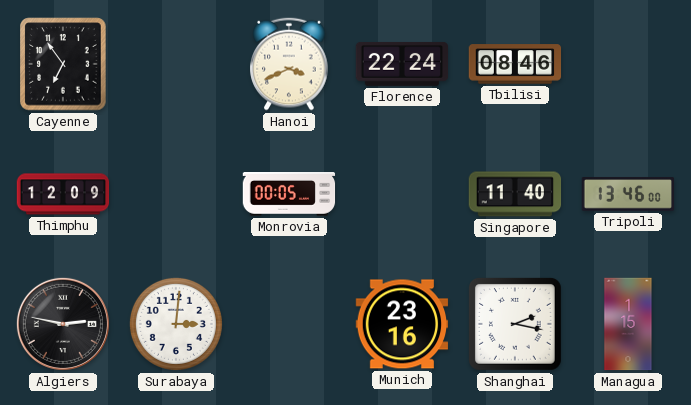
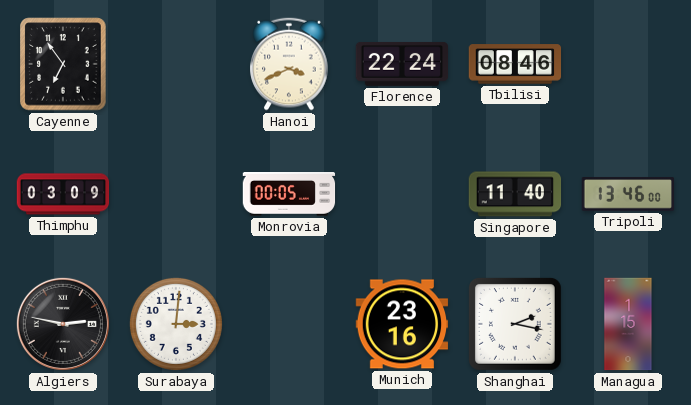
Thimphu: 12:09 -> 03:09
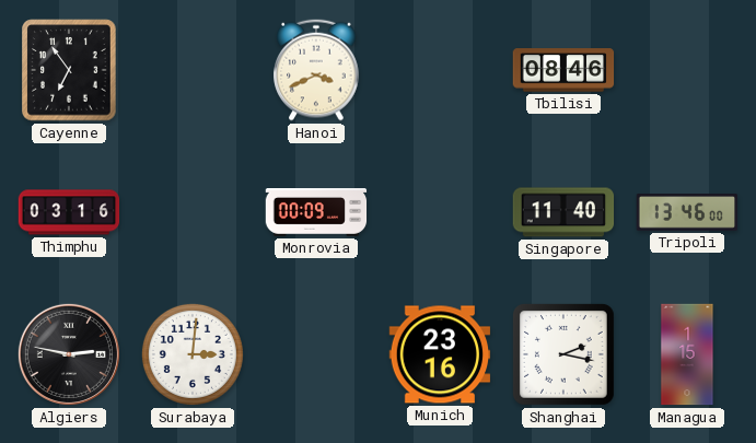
Florence: 22:24 -> none
Thimphu: 03:09 -> 03:16
Monrovia: 00:05 -> 00:09
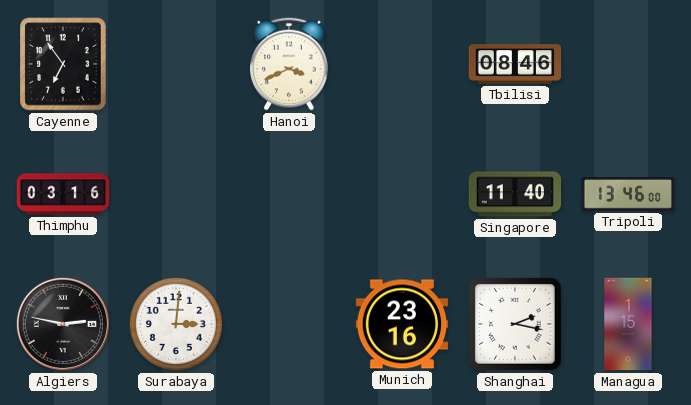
Monrovia: 00:09 -> none
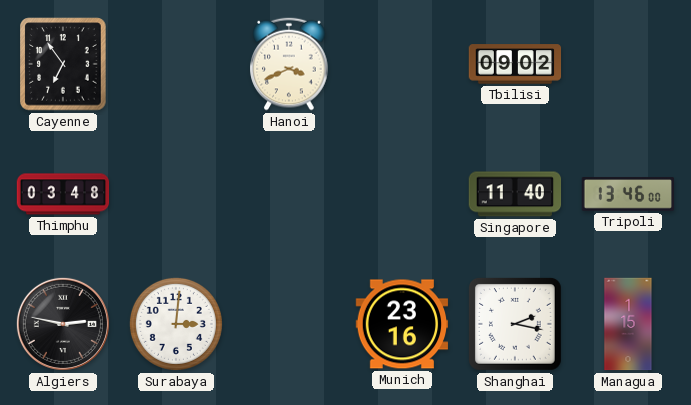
Tbilisi: 08:46 -> 09:02
Thimphu: 03:16 -> 03:48
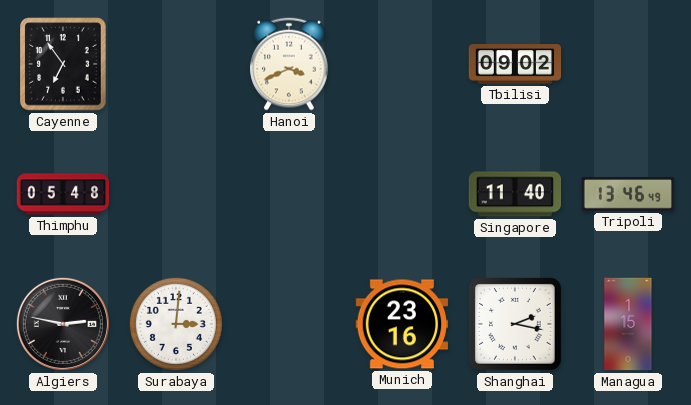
Thimphu: 03:48 -> 05:48
Tripoli: 13:46:00 -> 13:46:49
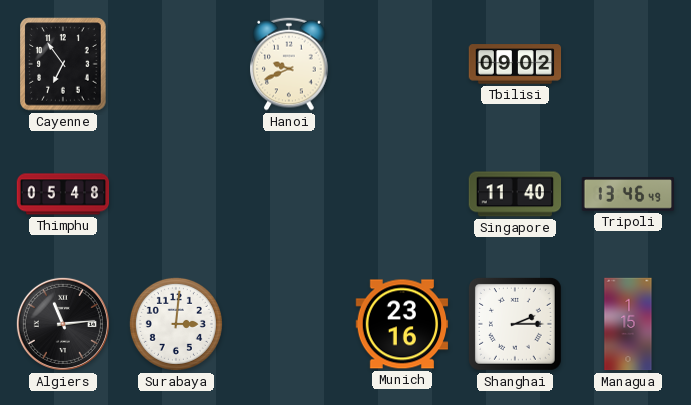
Hanoi: 3:41 -> 9:41
Algiers: 2:47 -> 11:14
Shanghai: 2:17 -> 2:15
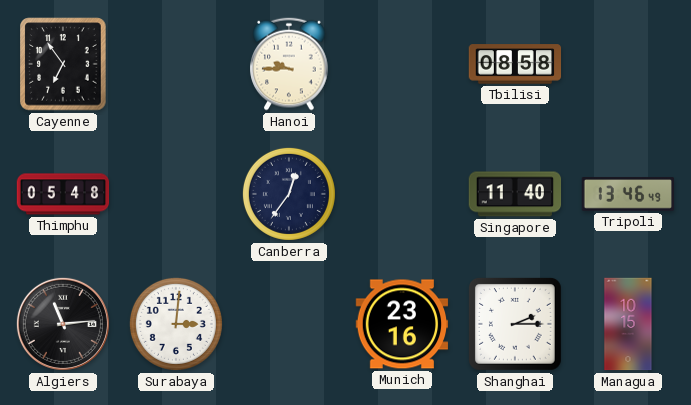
Hanoi: 9:41 -> 9:45
Tbilisi: 09:02 -> 08:58
Canberra: none -> 12:36
Managua: 1:15 -> 10:15
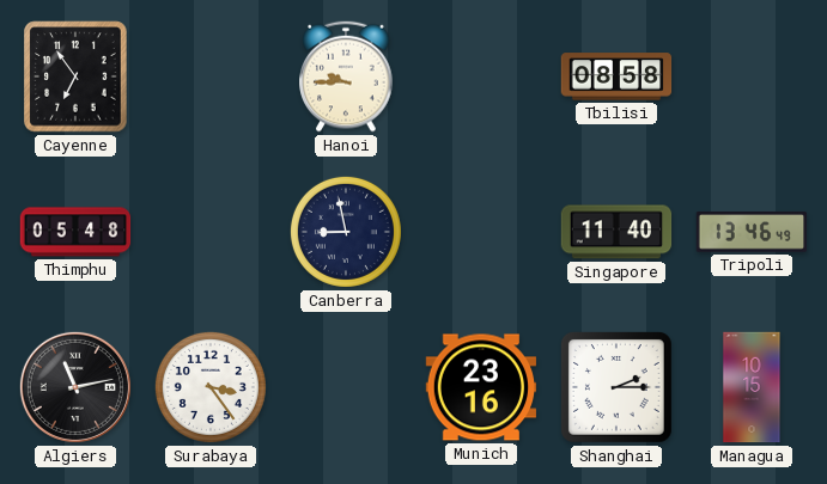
Canberra: 12:36 -> 8:58
Algiers: 11:14 -> 11:13
Surabaya: 3:01 -> 3:24
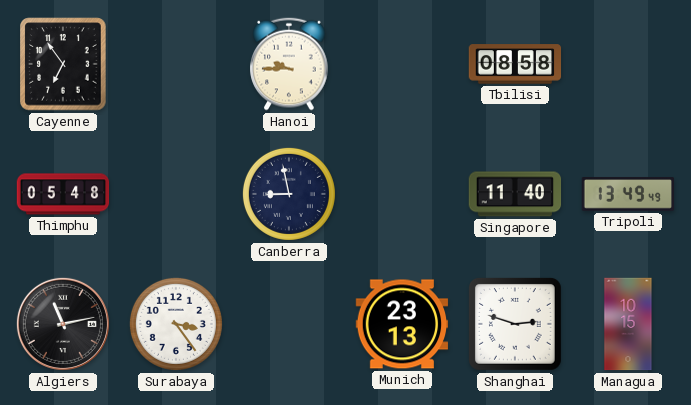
Tripoli: 13:46 -> 13:49
Munich: 23:16 -> 23:13
Shanghai: 2:15 -> 2:48
